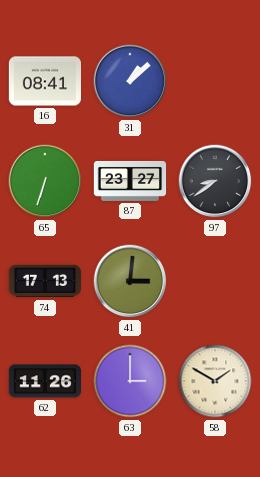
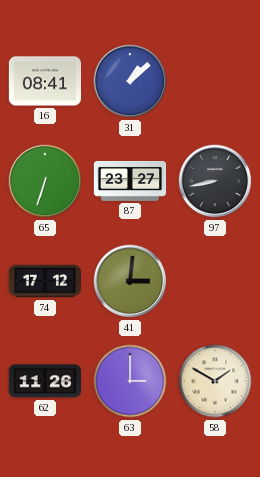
97: 8:39 -> 8:43
74: 17:13 -> 17:12
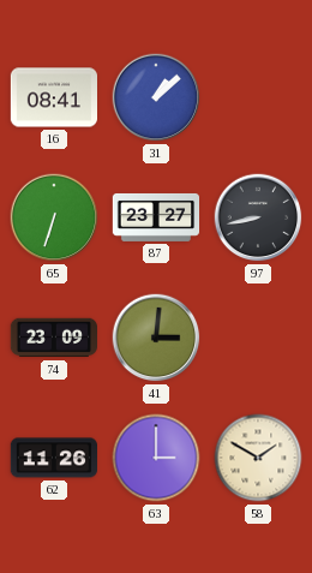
74: 17:12 -> 23:09
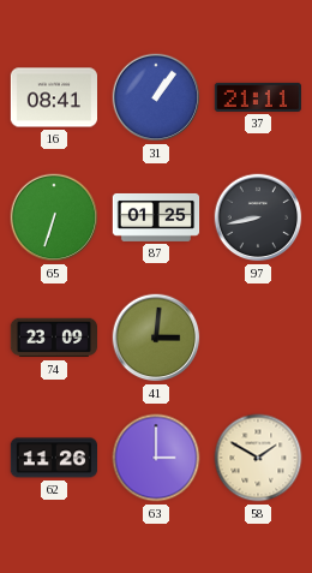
31: 1:08 -> 1:06
37: none -> 21:11
87: 23:27 -> 01:25
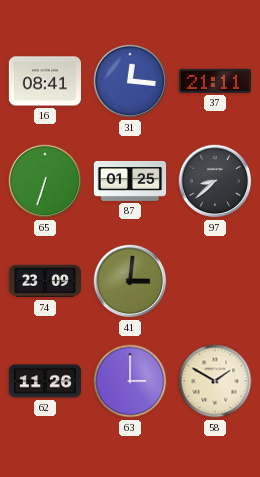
31: 1:06 -> 12:16
97: 8:43 -> 8:38
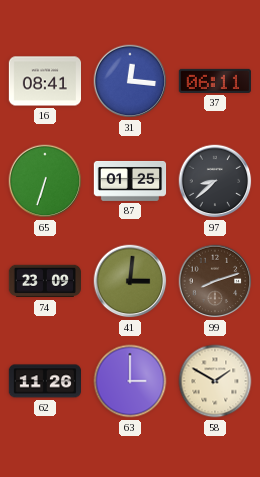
37: 21:11 -> 06:11
99: none -> 8:12
